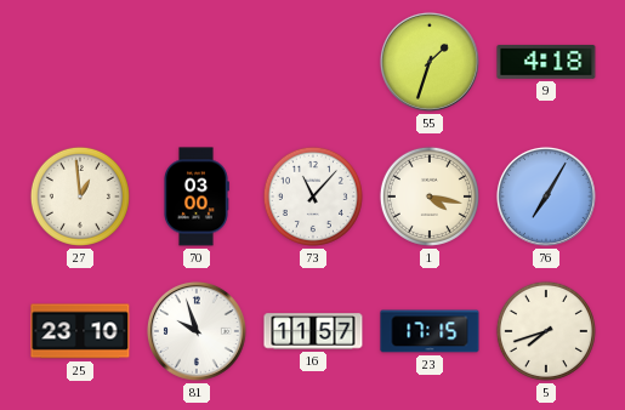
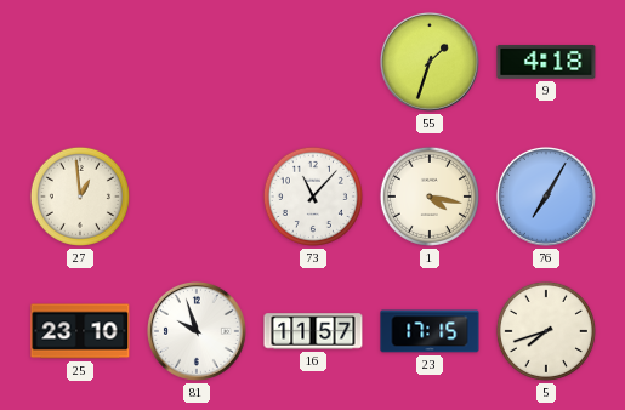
70: 03:00 -> none
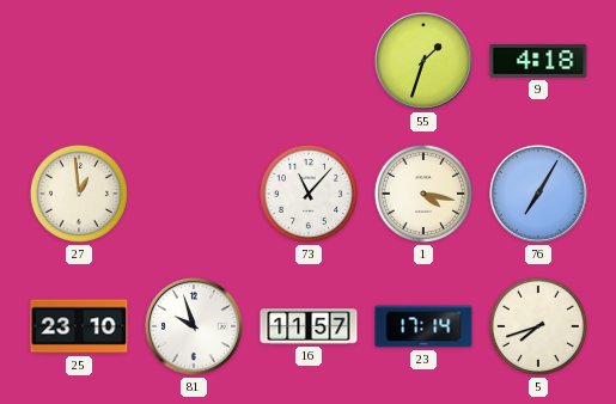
23: 17:15 -> 17:14
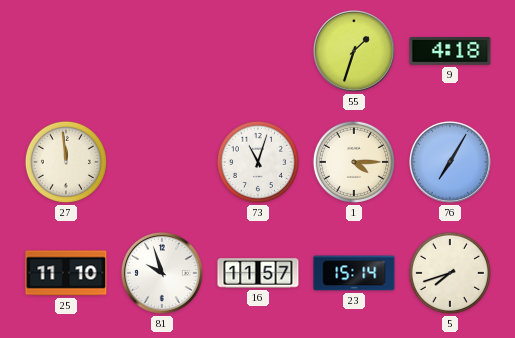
27: 12:59 -> 11:59
73: 11:07 -> 11:03
1: 4:17 -> 4:15
25: 23:10 -> 11:10
23: 17:14 -> 15:14
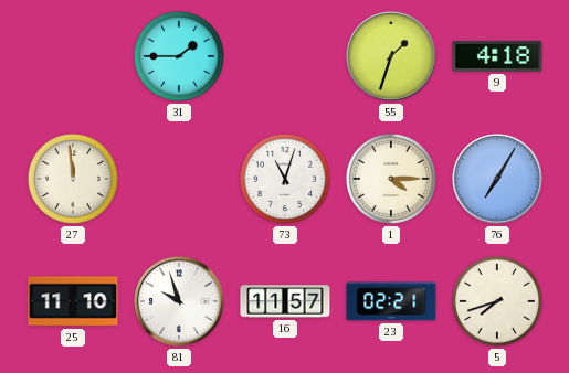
31: none -> 1:45
23: 15:14 -> 02:21
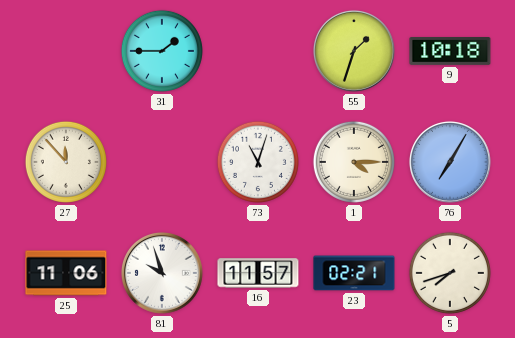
9: 4:18 -> 10:18
27: 11:59 -> 11:53
25: 11:10 -> 11:06
